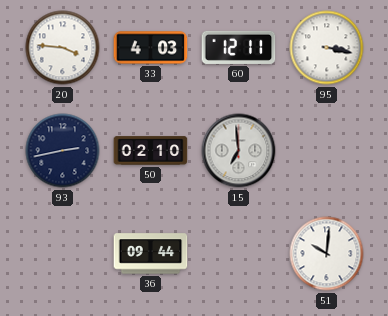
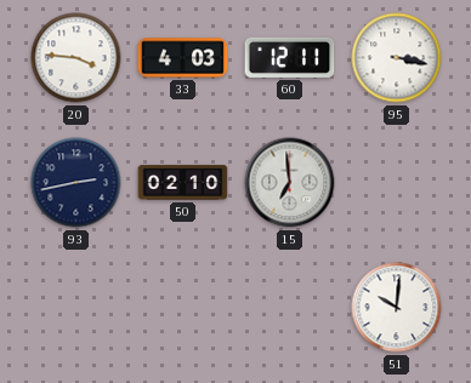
36: 09:44 -> none
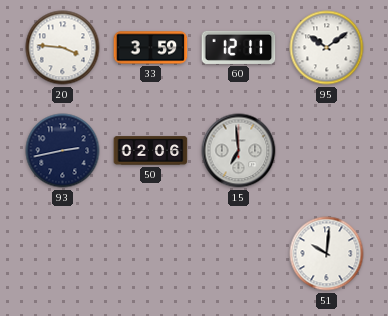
33: 4:03 -> 3:59
95: 3:17 -> 10:09
50: 02:10 -> 02:06
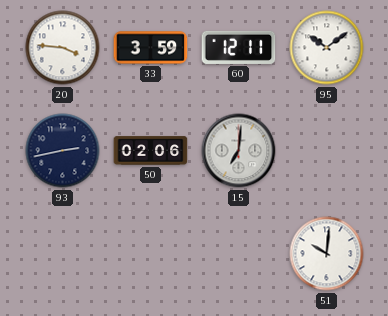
15: 6:59 -> 7:01
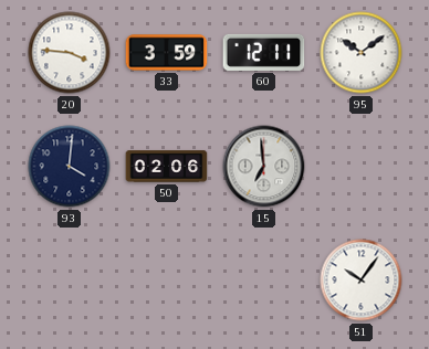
93: 2:43 -> 4:01
15: 7:01 -> 6:59
51: 10:01 -> 10:06
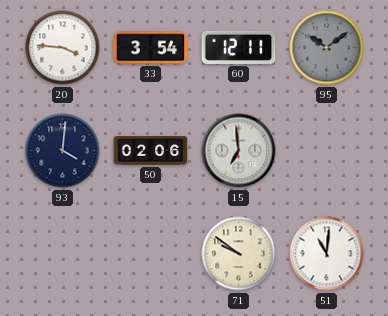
33: 3:59 -> 3:54
95 dial: white -> grey
71: none -> 9:51
51: 10:06 -> 11:01
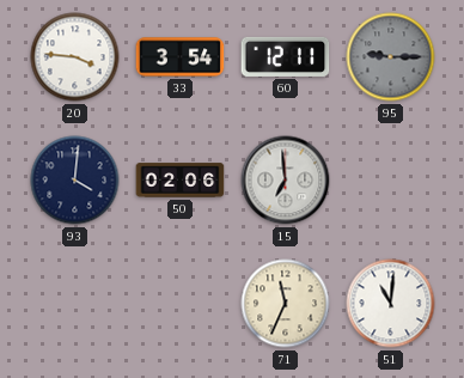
95: 10:09 -> 9:15
71: 9:51 -> 11:34
